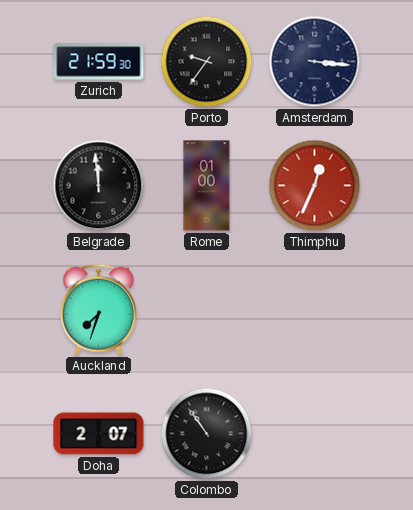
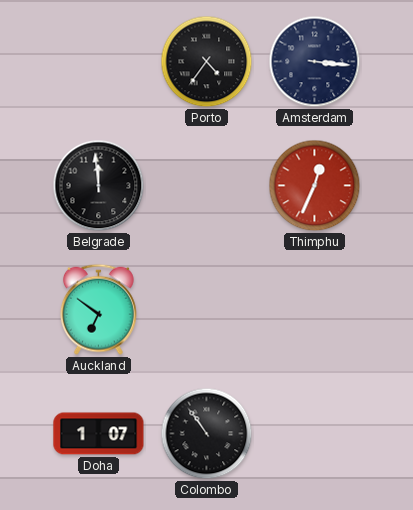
Zurich: 21:59 -> none
Porto: 9:36 -> 4:36
Rome: 01:00 -> none
Auckland: 7:33 -> 6:51
Doha: 2:07 -> 1:07
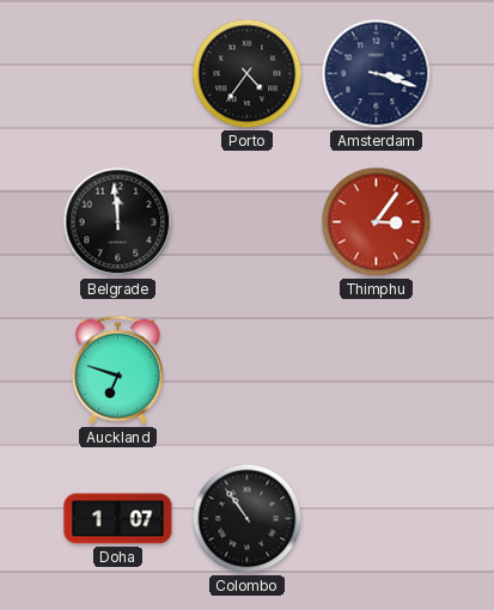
Amsterdam: 3:16 -> 3:18
Thimphu: 12:34 -> 3:06
Auckland: 6:51 -> 6:48
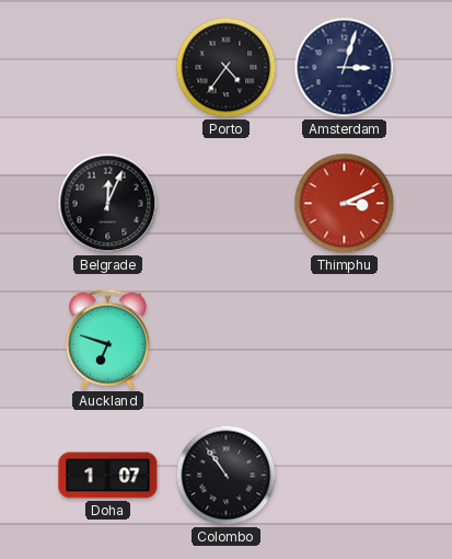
Amsterdam: 3:18 -> 3:03
Belgrade: 11:59 -> 12:04
Thimphu: 3:06 -> 3:11
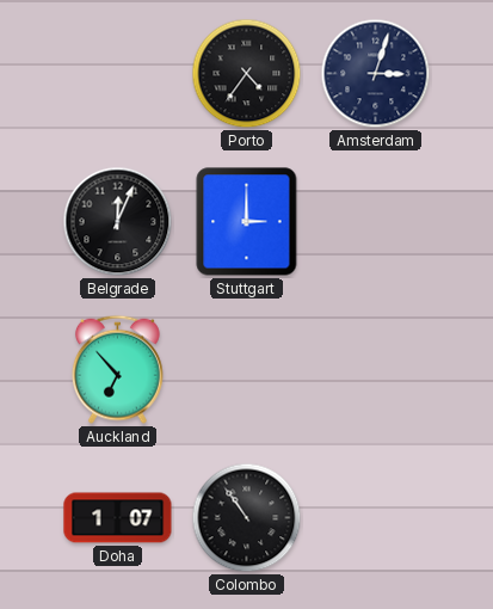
Stuttgart: none -> 3:00
Thimphu: 3:11 -> none
Auckland: 6:48 -> 6:53
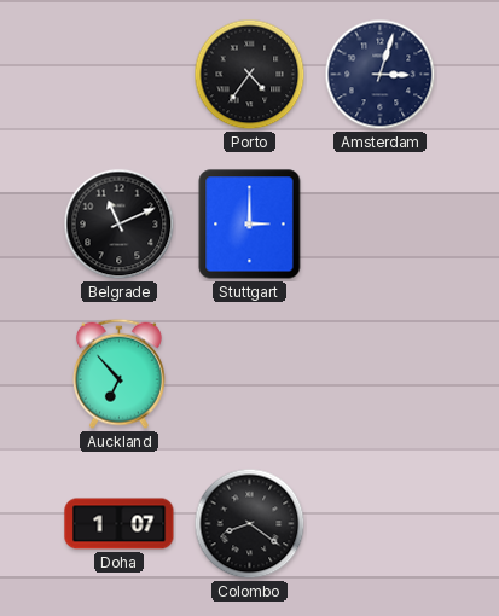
Belgrade: 12:04 -> 11:11
Colombo: 10:54 -> 8:21
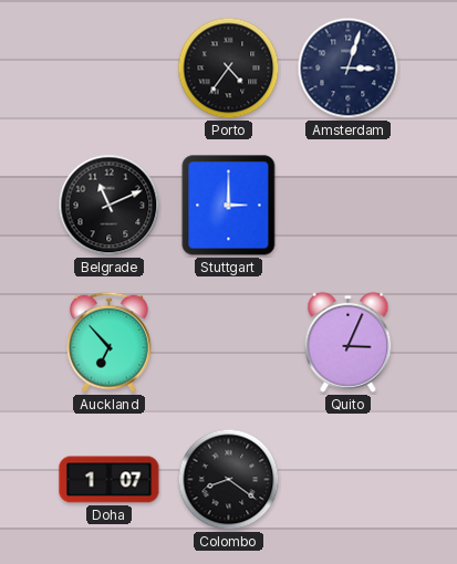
Quito: none -> 3:04
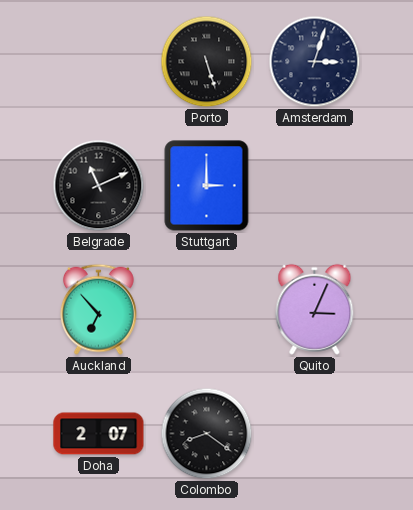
Porto: 4:36 -> 5:27
Doha: 1:07 -> 2:07
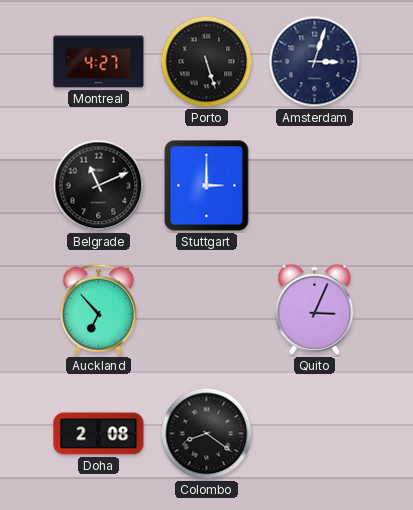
Montreal: none -> 4:27
Doha: 2:07 -> 2:08
